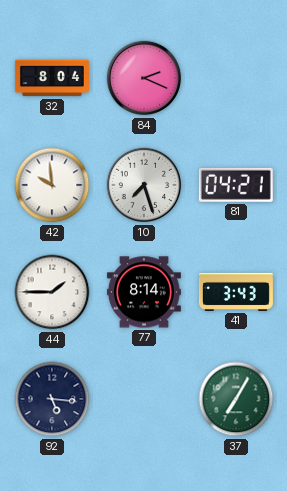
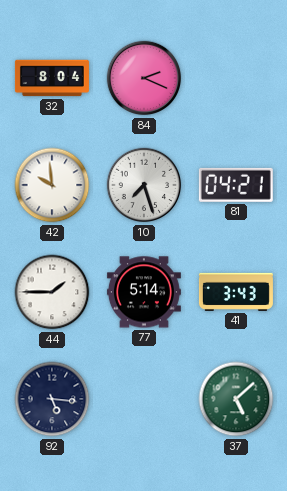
77: 8:14 -> 5:14
37: 7:05 -> 5:08
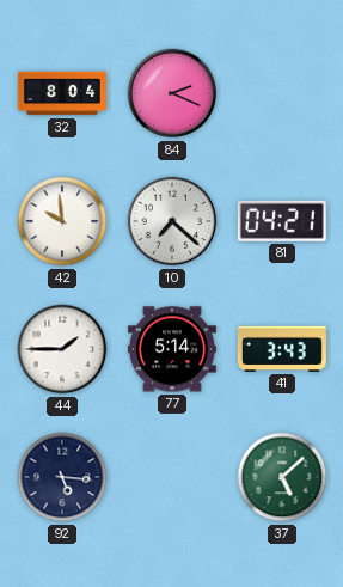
10: 7:27 -> 7:22
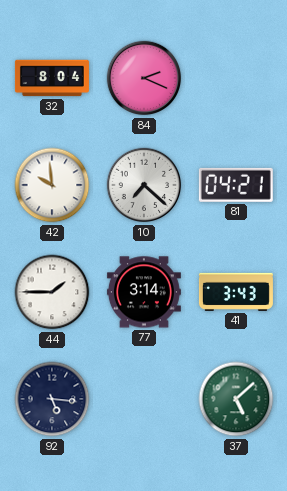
77: 5:14 -> 3:14
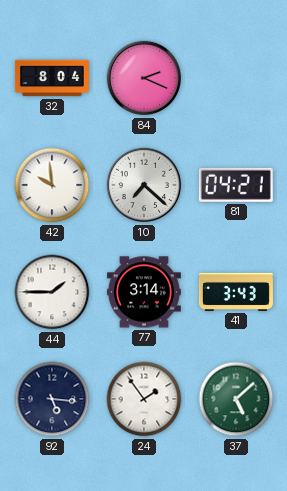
24: none -> 1:54
